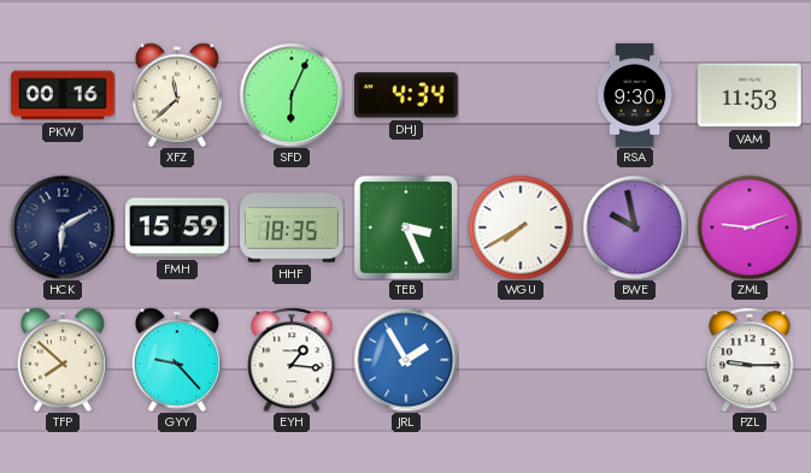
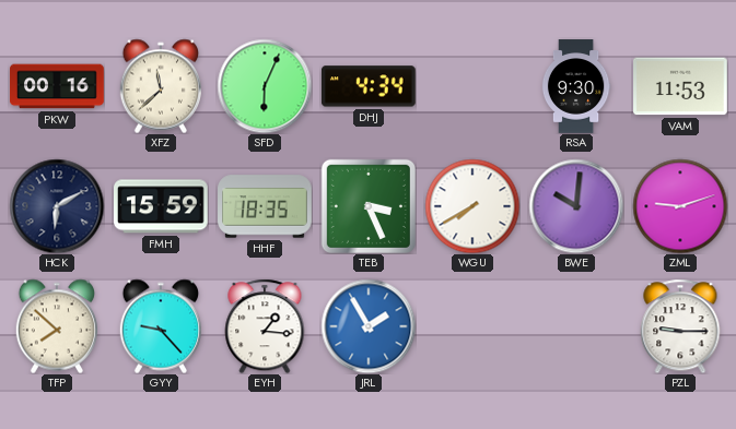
BWE: 9:58 -> 10:01
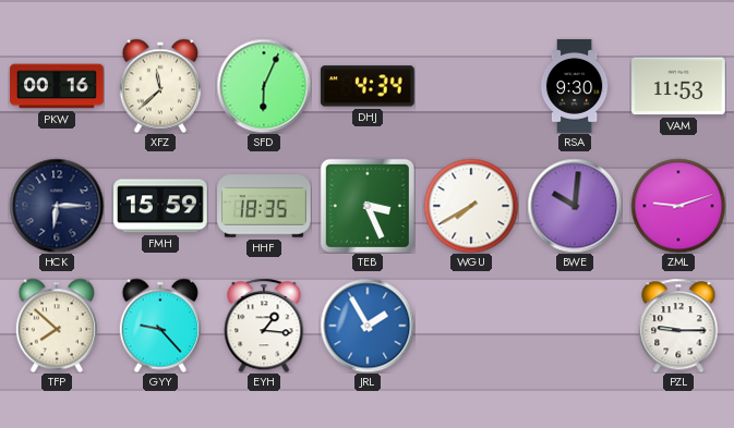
HCK: 6:10 -> 6:15
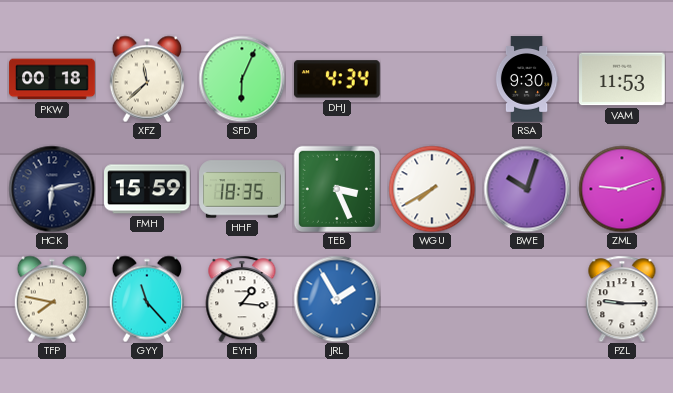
PKW: 00:16 -> 00:18
HCK: 6:15 -> 6:13
BWE: 10:01 -> 10:03
TFP: 7:52 -> 7:47
GYY: 9:23 -> 11:23
